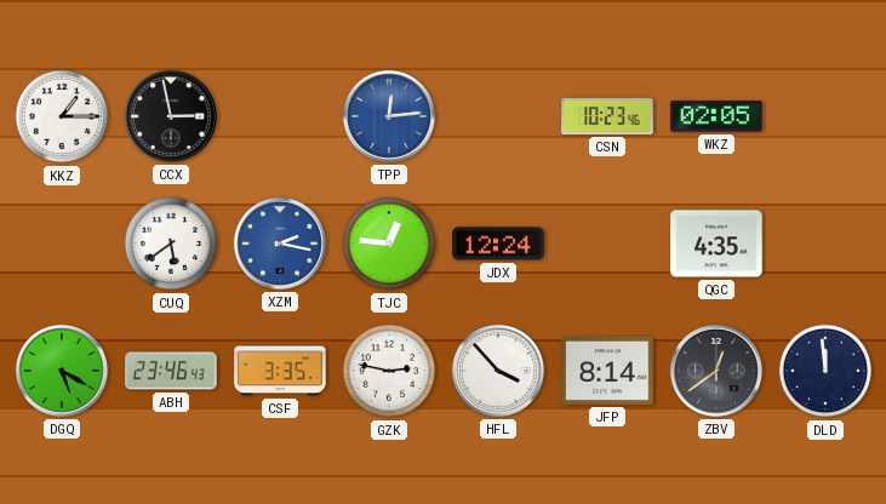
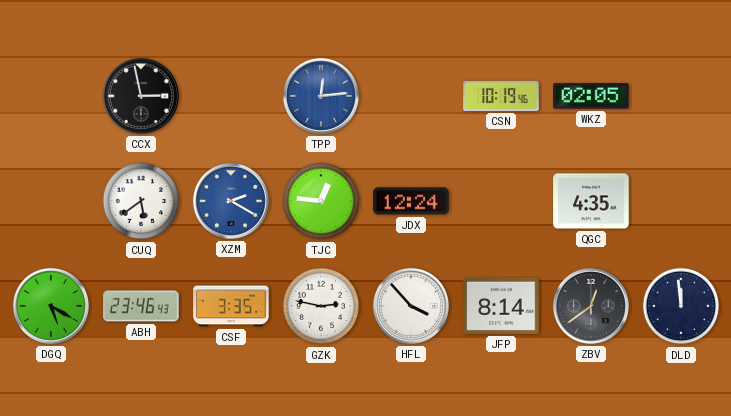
KKZ: 1:15 -> none
CSN: 10:23 -> 10:19
XZM: 2:17 -> 2:20
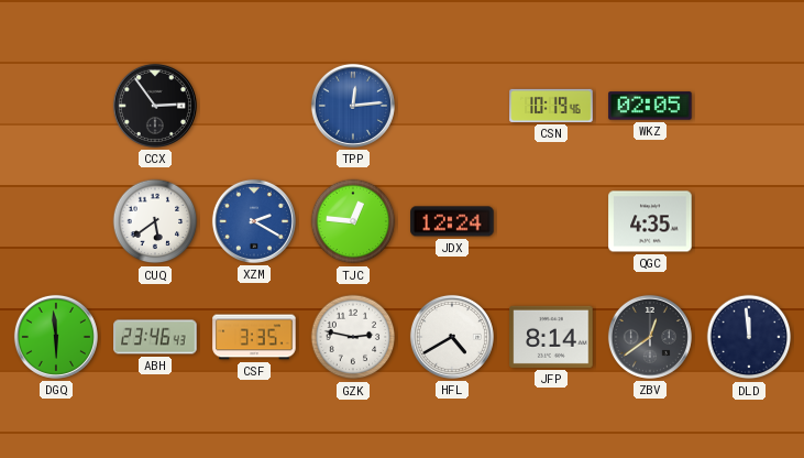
CCX: 2:58 -> 2:54
DGQ: 5:20 -> 5:59
HFL: 3:53 -> 4:40
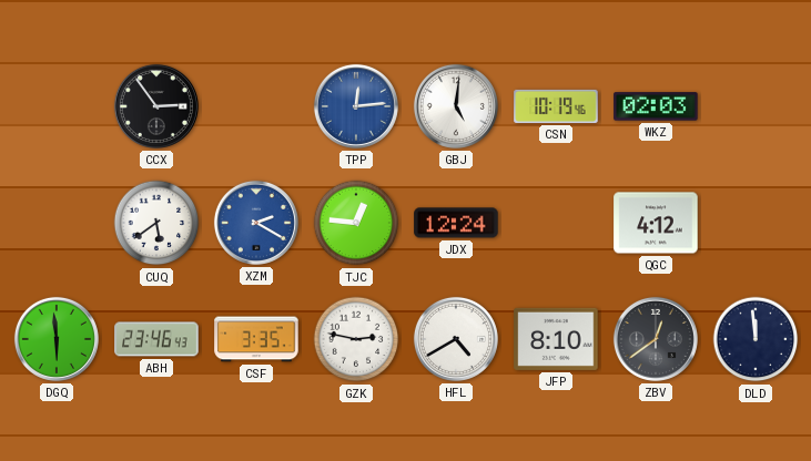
GBJ: none -> 5:01
WKZ: 02:05 -> 02:03
QGC: 4:35 -> 4:12
JFP: 8:14 -> 8:10
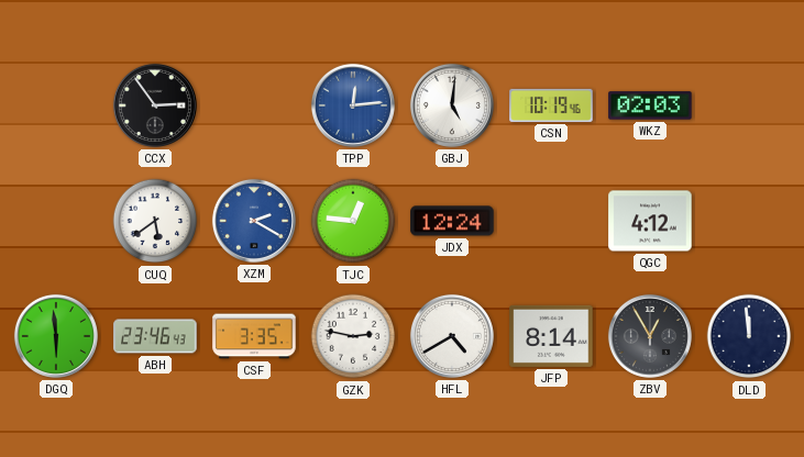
JFP: 8:10 -> 8:14
ZBV: 12:39 -> 12:55
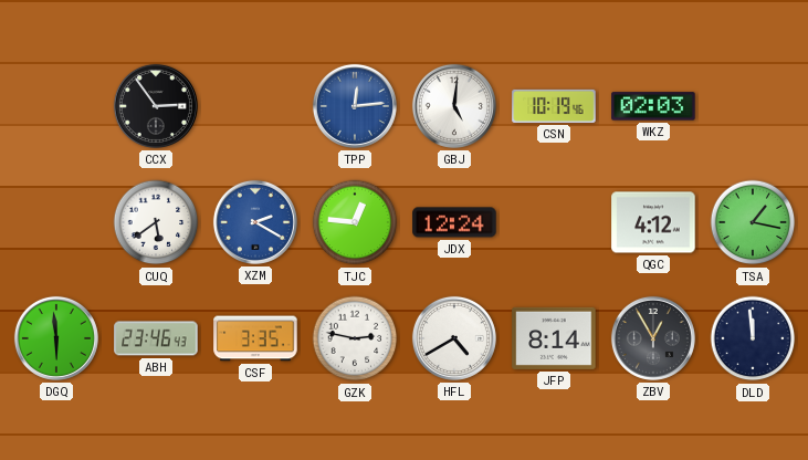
TSA: none -> 1:17
